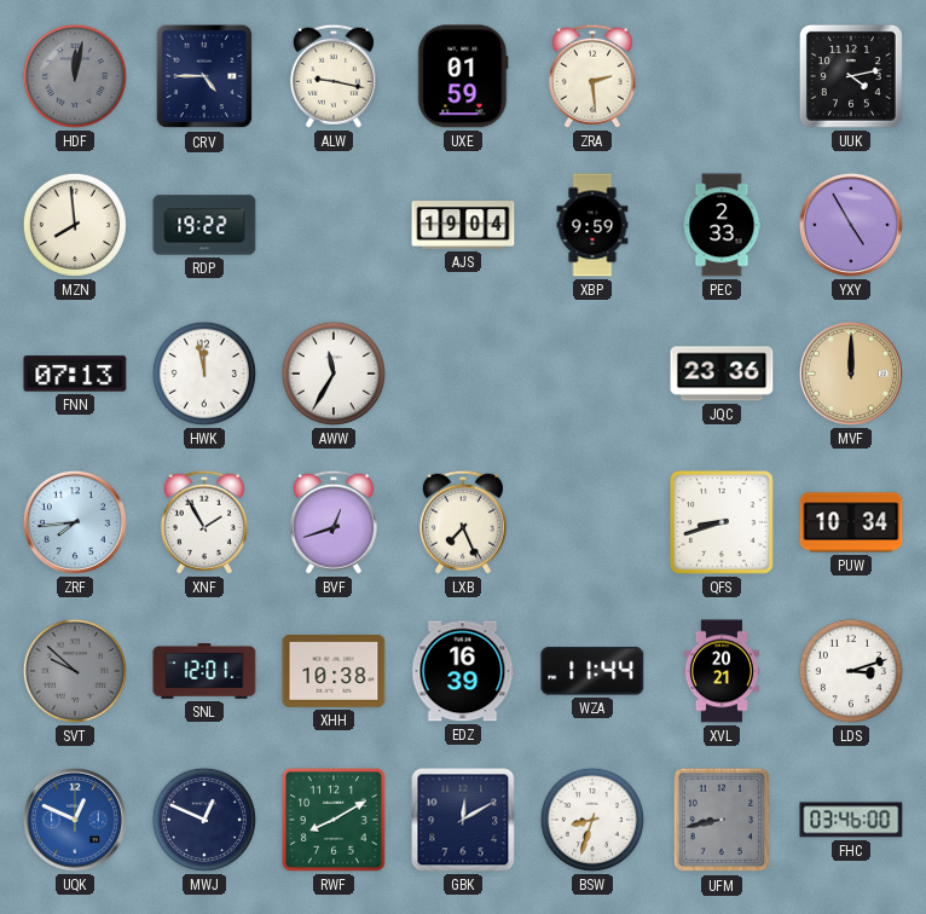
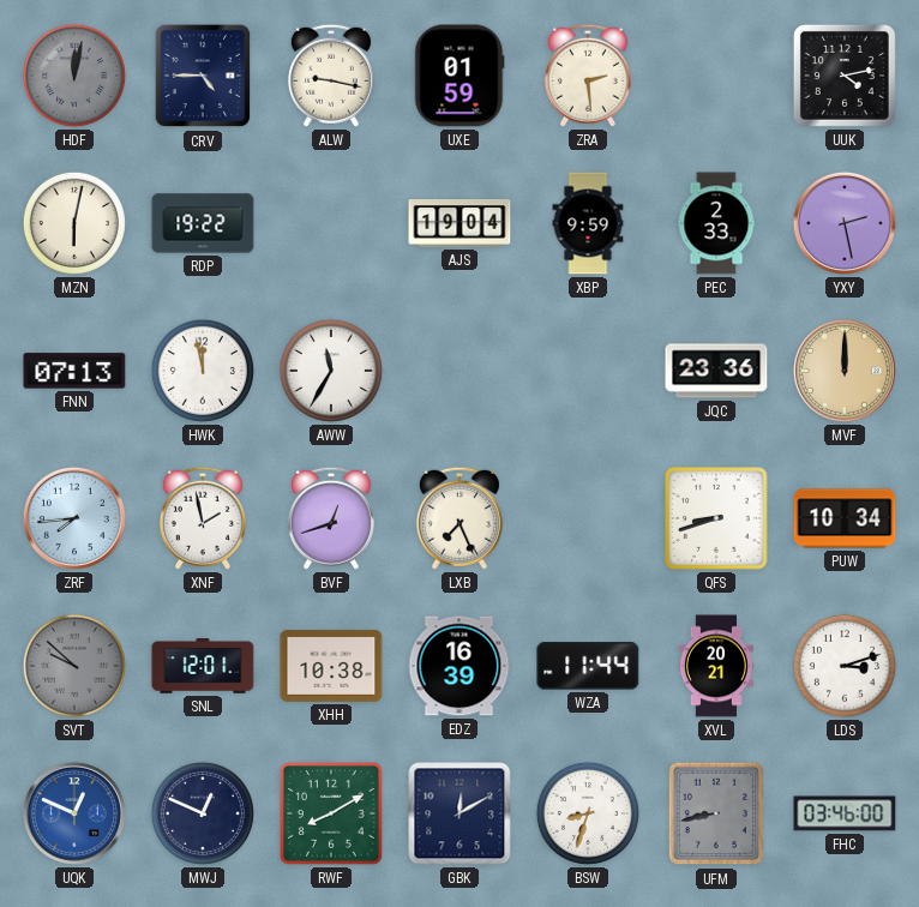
MZN: 7:59 -> 6:02
YXY: 4:55 -> 2:28
XNF: 1:55 -> 1:58
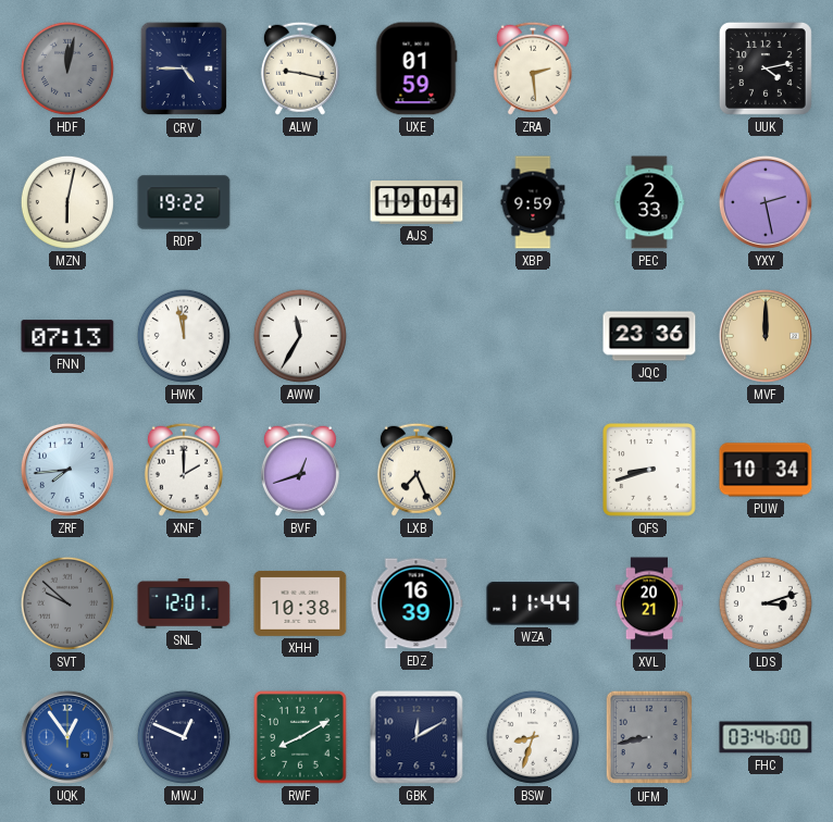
XNF: 1:58 -> 2:00
UQK: 12:49 -> 12:54
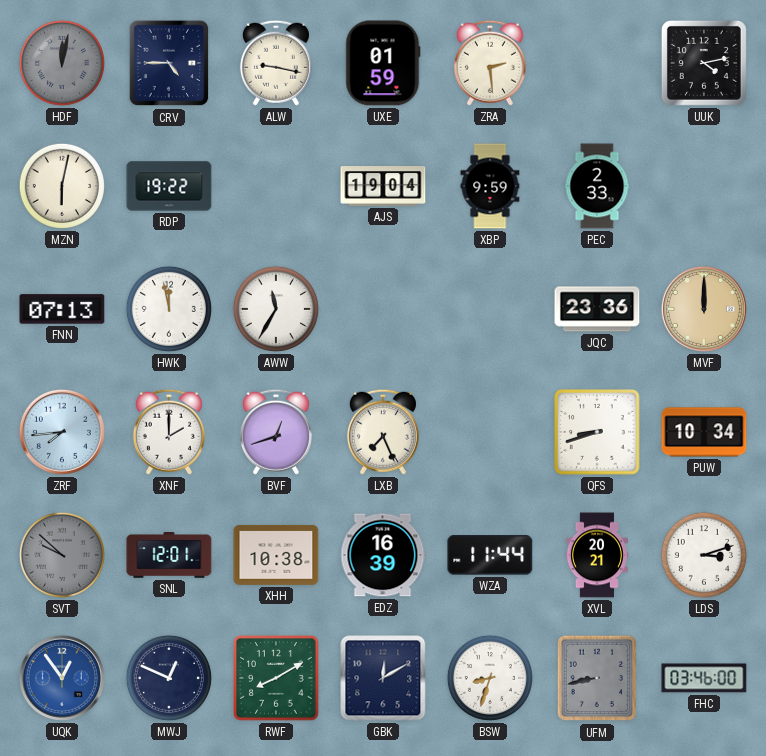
YXY: 2:28 -> none
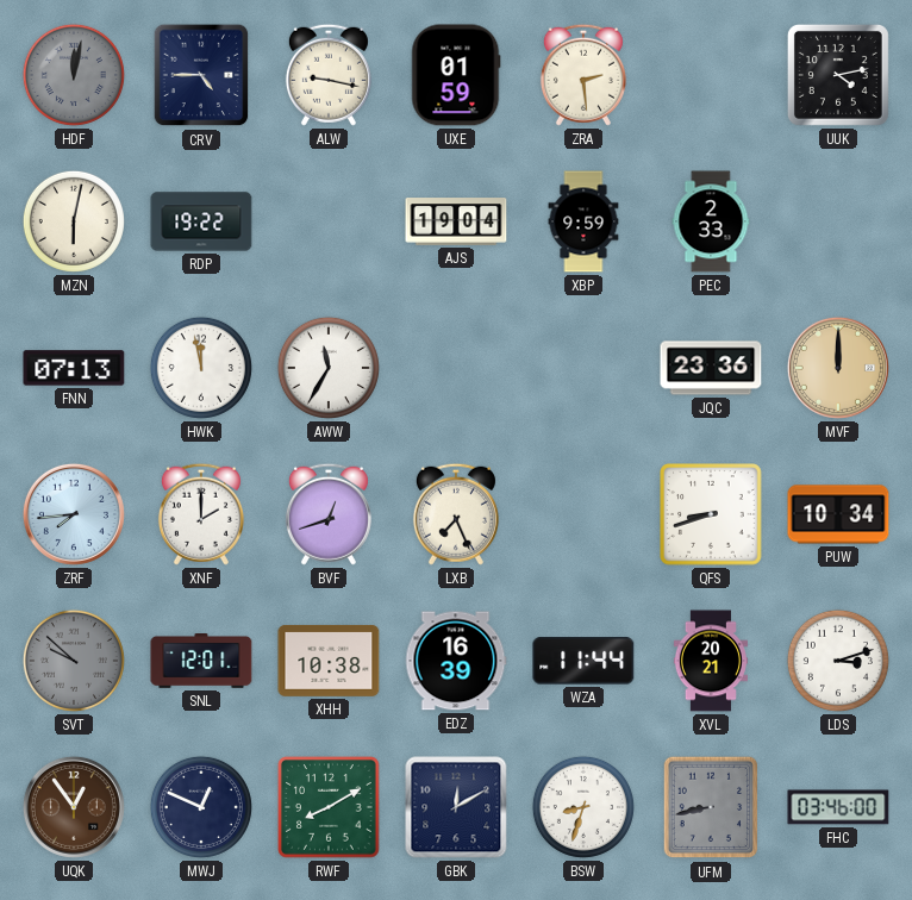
UQK dial: blue -> brown
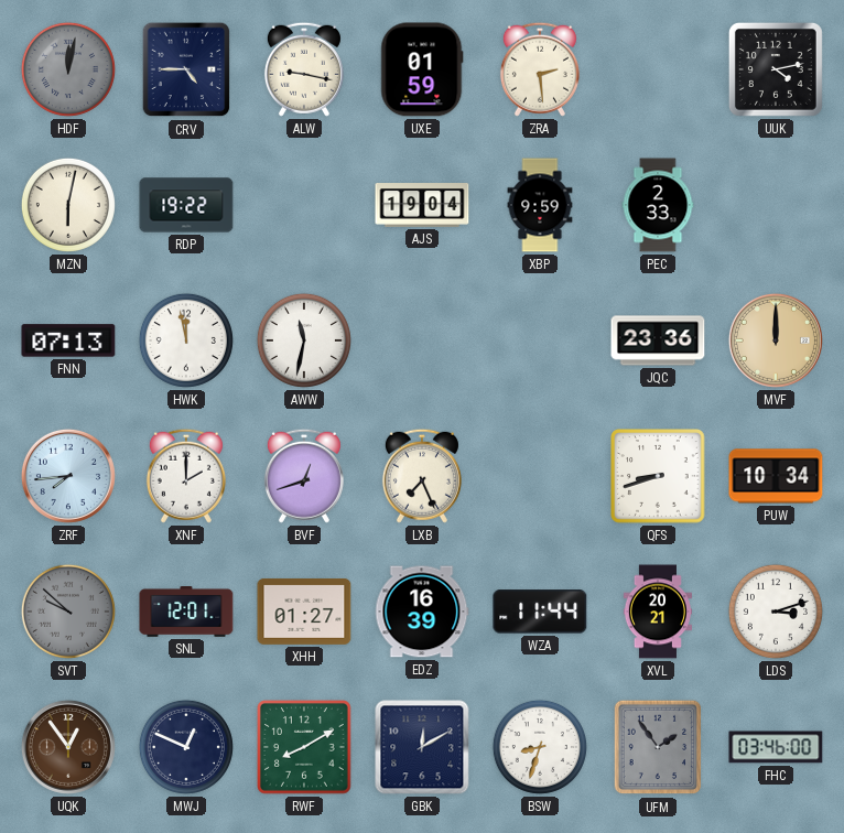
AWW: 11:35 -> 11:32
XHH: 10:38 -> 01:27
UFM: 8:43 -> 1:54
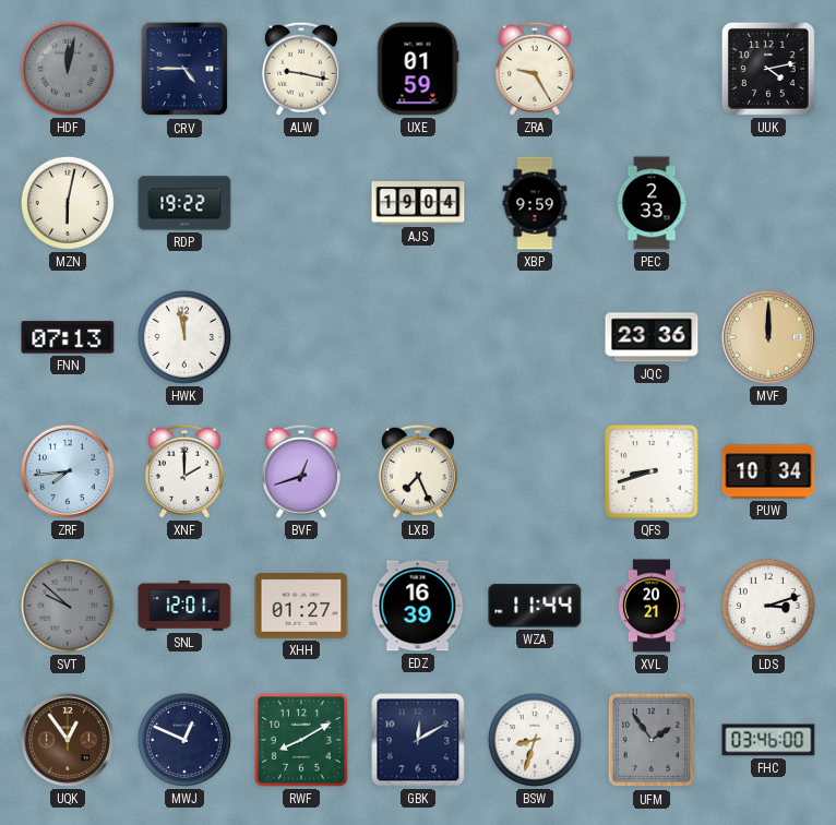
ZRA: 2:29 -> 9:25
AWW: 11:32 -> none
